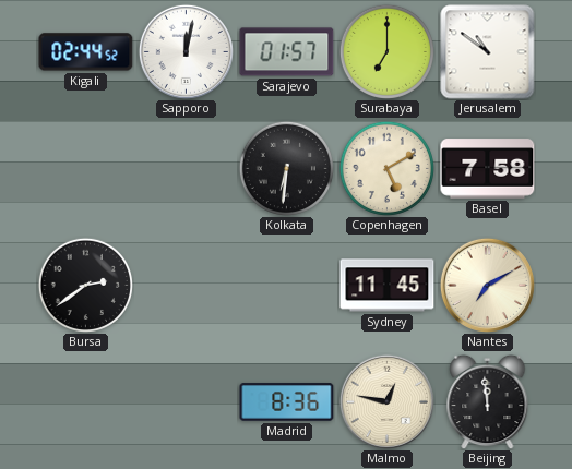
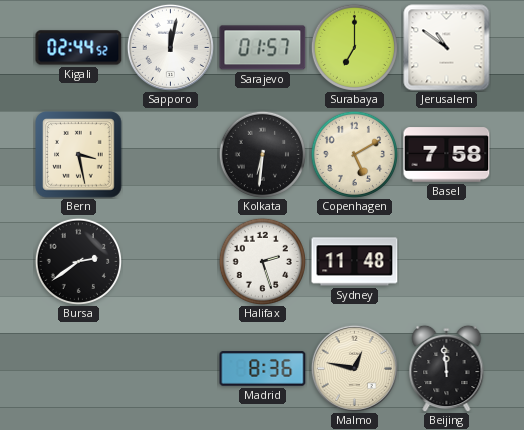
Bern: none -> 3:28
Halifax: none -> 2:27
Sydney: 11:45 -> 11:48
Nantes: 7:10 -> none
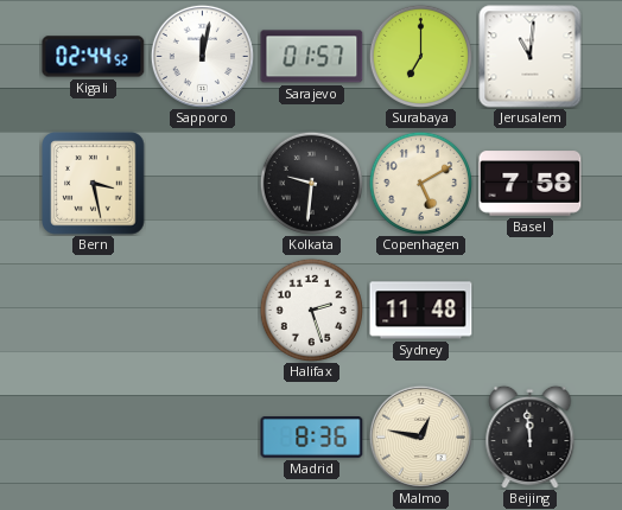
Jerusalem: 10:51 -> 11:01
Kolkata: 6:31 -> 9:31
Bursa: 2:39 -> none
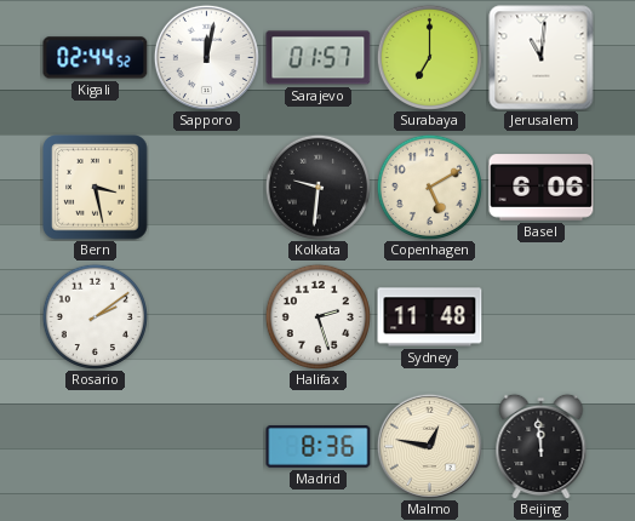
Basel: 7:58 -> 6:06
Rosario: none -> 2:09
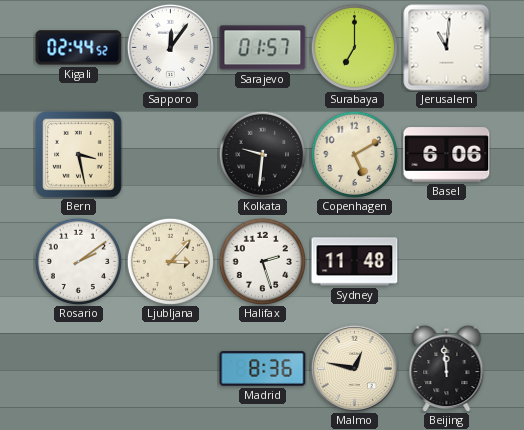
Sapporo: 12:02 -> 12:06
Ljubljana: none -> 3:07
